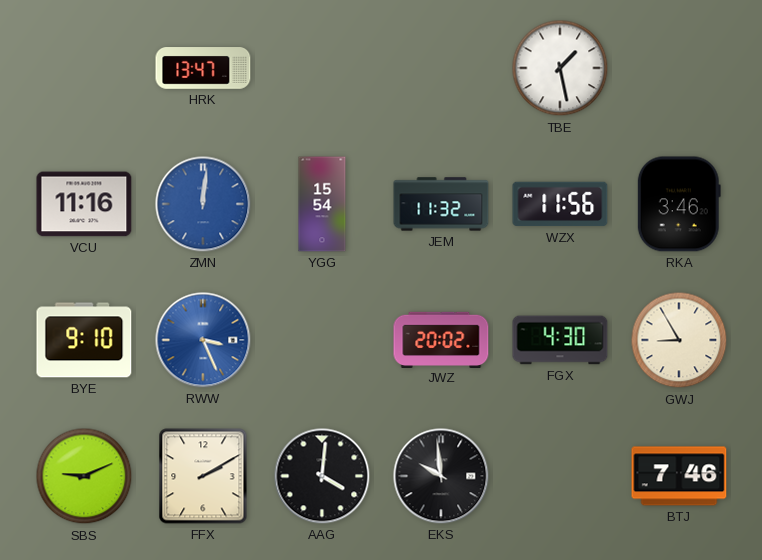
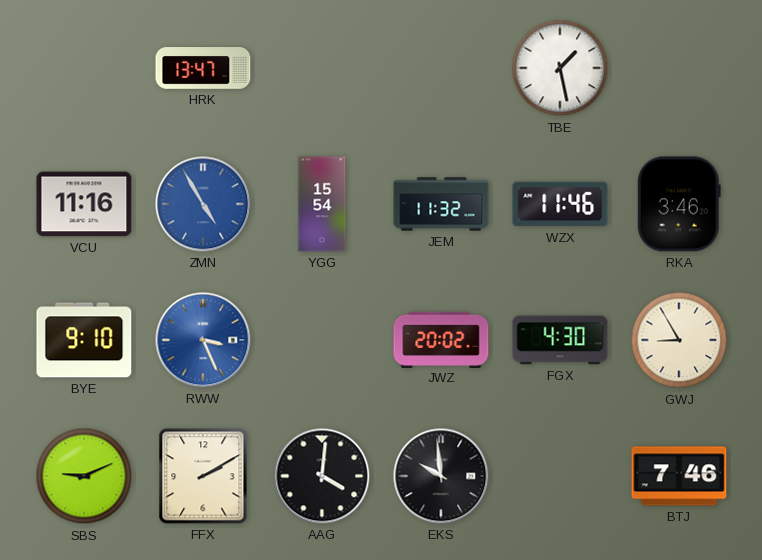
ZMN: 12:01 -> 4:55
WZX: 11:56 -> 11:46
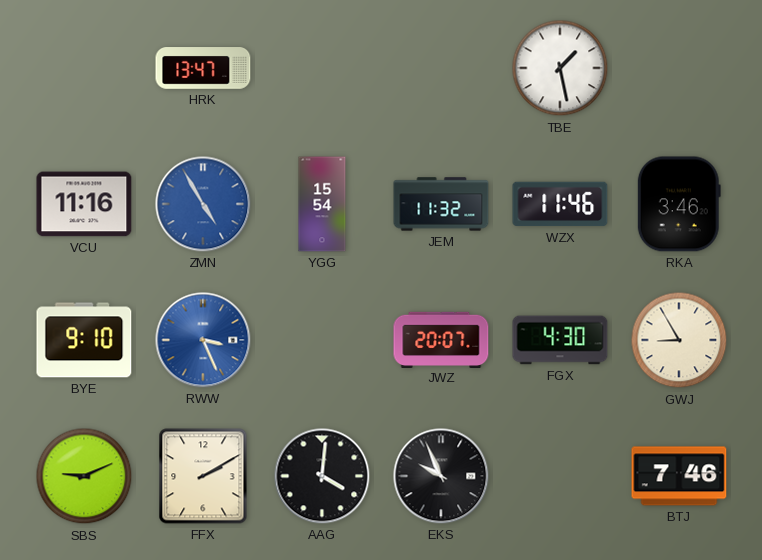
JWZ: 20:02 -> 20:07
EKS: 9:59 -> 9:56
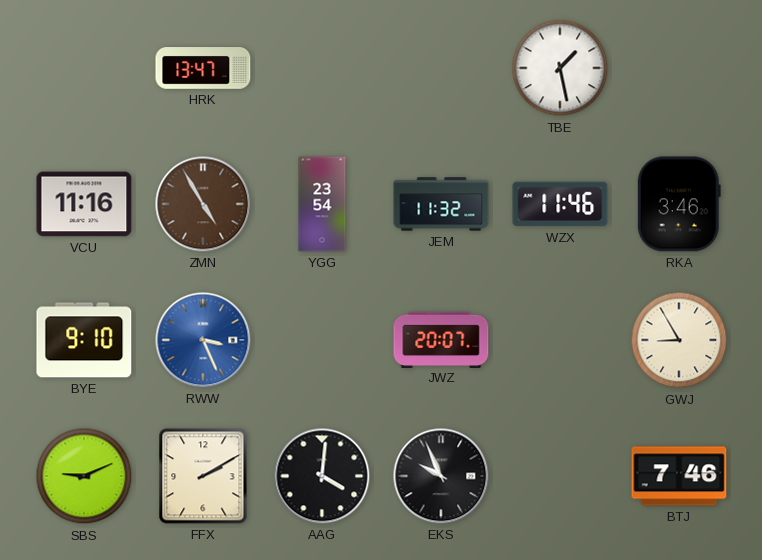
ZMN dial: blue -> brown
YGG: 15:54 -> 23:54
FGX: 4:30 -> none
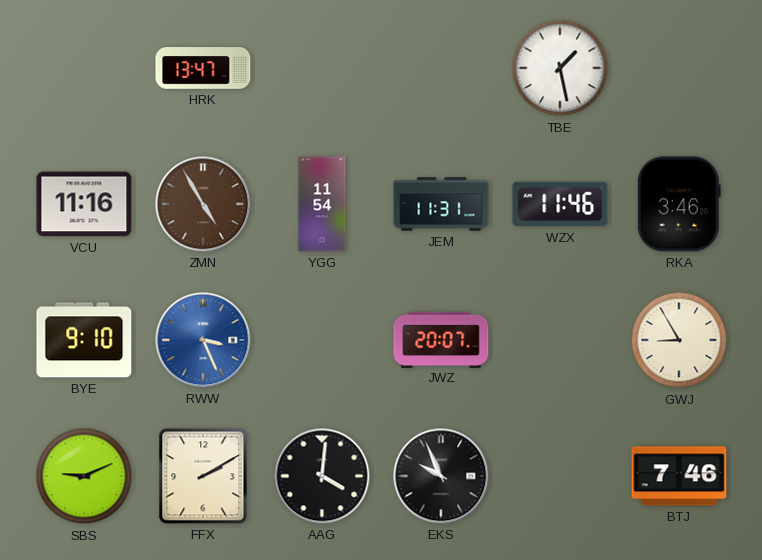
YGG: 23:54 -> 11:54
JEM: 11:32 -> 11:31
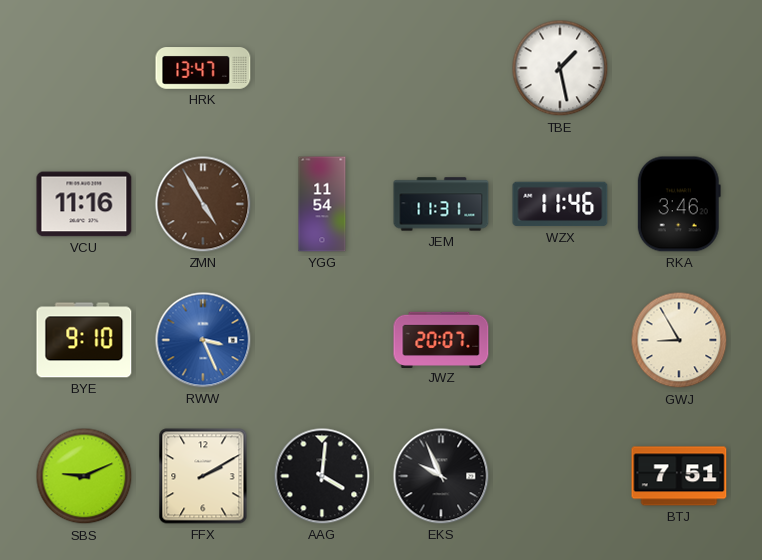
BTJ: 7:46 -> 7:51
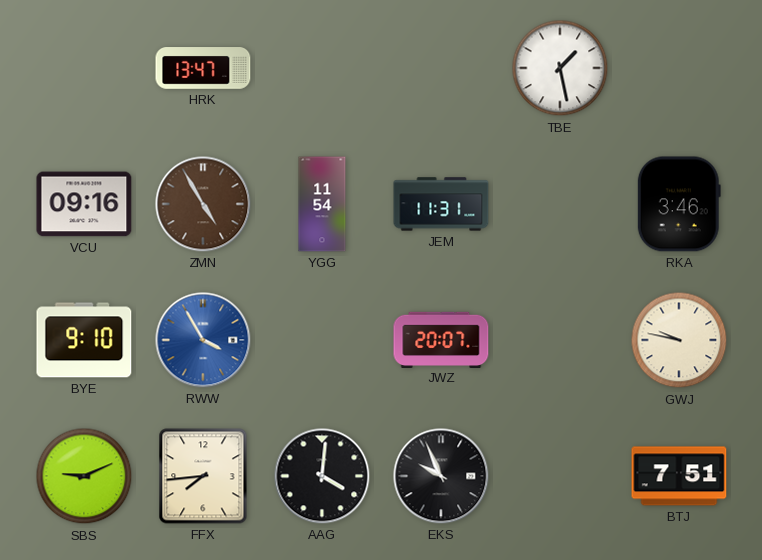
VCU: 11:16 -> 09:16
WZX: 11:46 -> none
RWW: 3:26 -> 3:55
GWJ: 8:55 -> 9:47
FFX: 2:10 -> 7:44
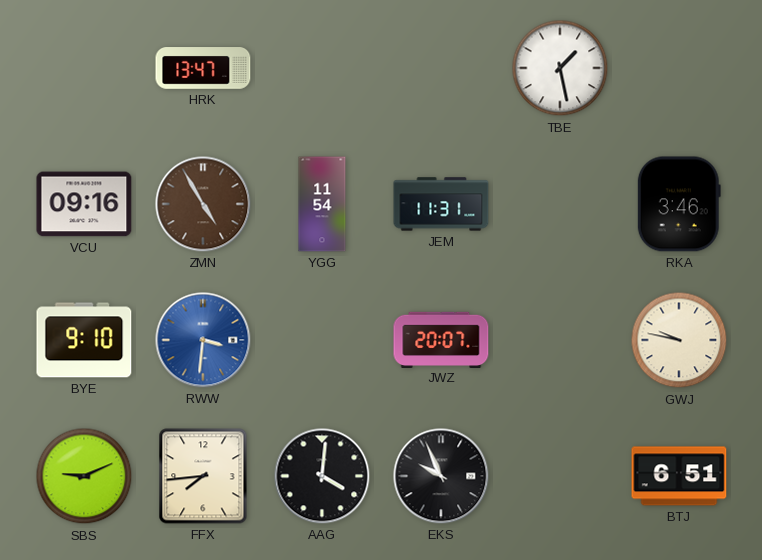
RWW: 3:55 -> 3:31
BTJ: 7:51 -> 6:51
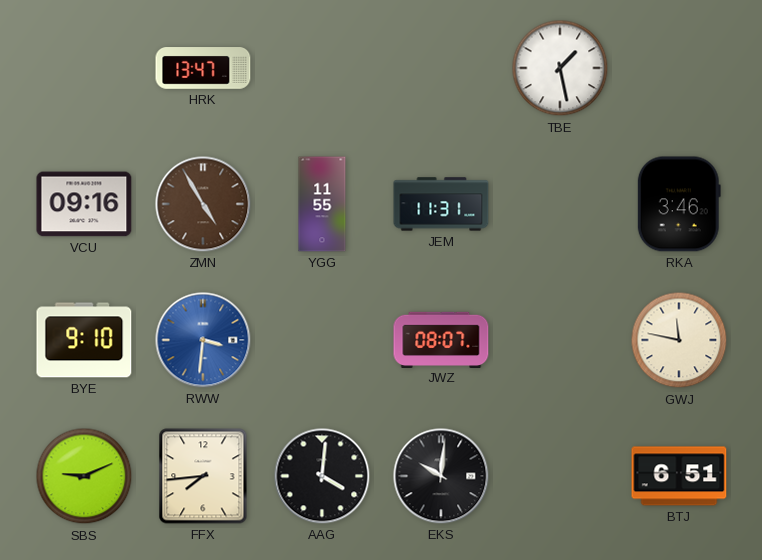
YGG: 11:54 -> 11:55
JWZ: 20:07 -> 08:07
GWJ: 9:47 -> 11:47
EKS: 9:56 -> 10:01
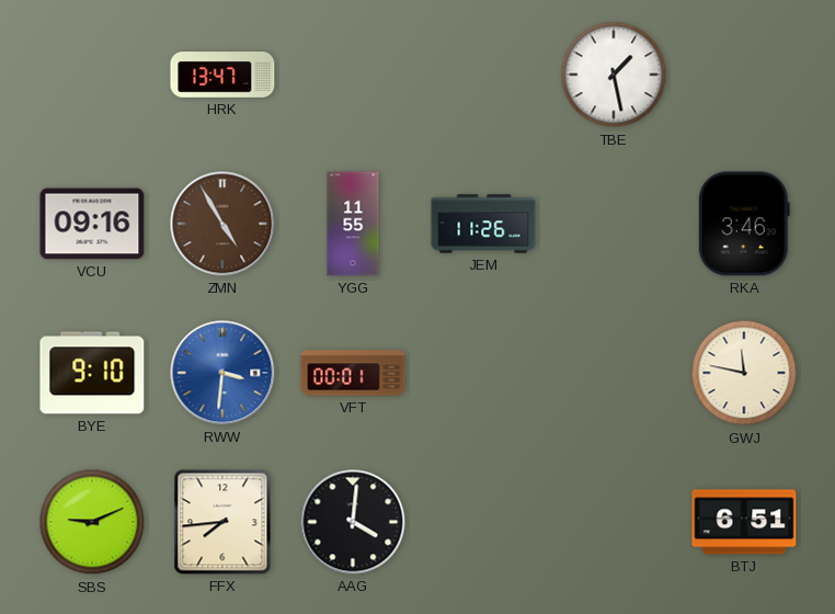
JEM: 11:31 -> 11:26
VFT: none -> 00:01
JWZ: 08:07 -> none
EKS: 10:01 -> none
